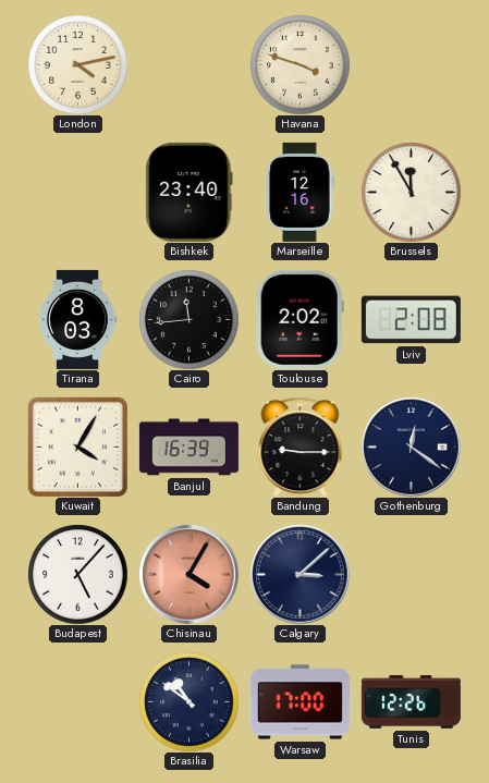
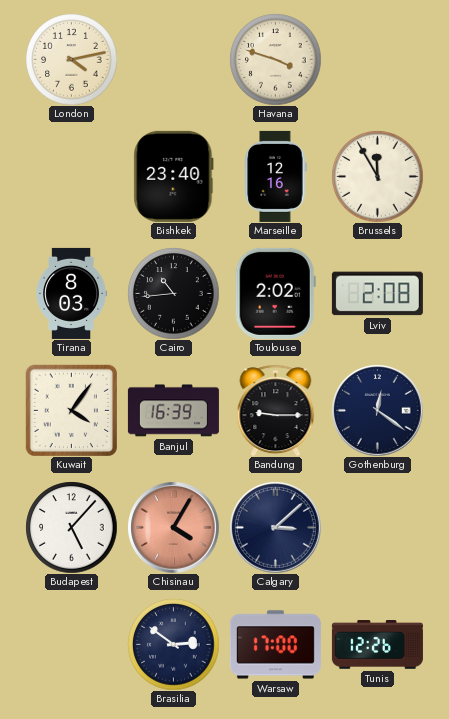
Cairo: 11:44 -> 10:44
Kuwait: 4:05 -> 4:06
Brasilia: 10:51 -> 2:51
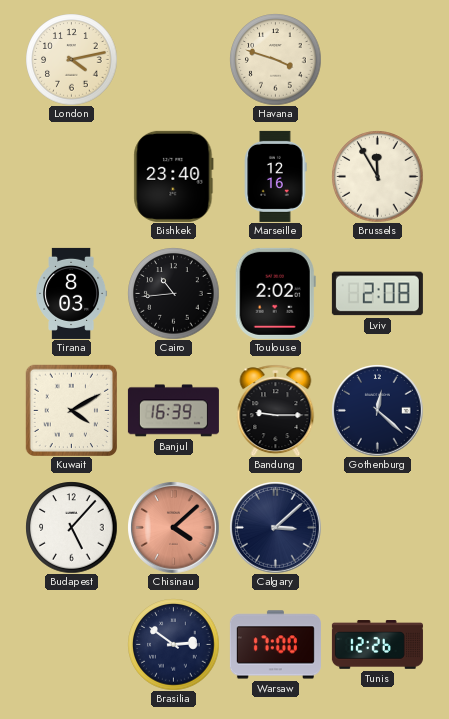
Kuwait: 4:06 -> 4:10
Gothenburg: 12:21 -> 12:22
Chisinau: 4:05 -> 4:08
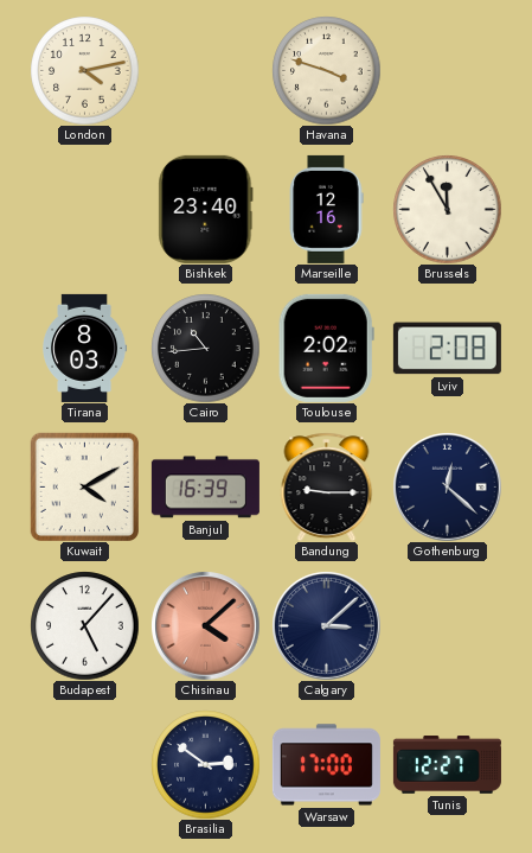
Tunis: 12:26 -> 12:27
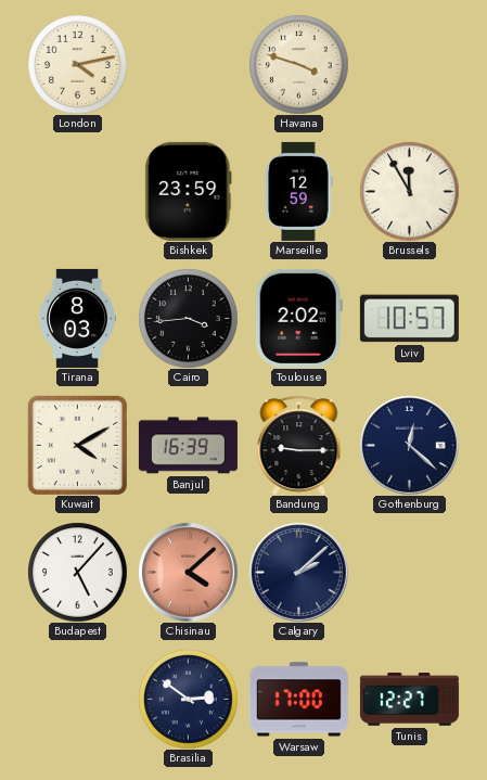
Bishkek: 23:40 -> 23:59
Marseille: 12:16 -> 12:59
Cairo: 10:44 -> 3:44
Lviv: 2:08 -> 10:57
Calgary: 3:08 -> 2:08
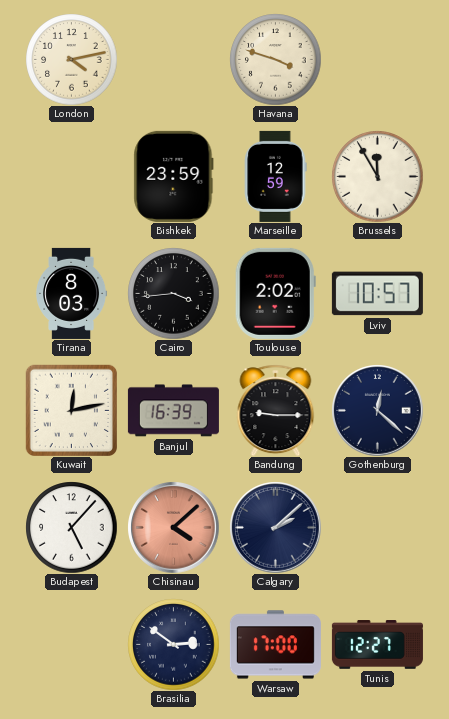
Kuwait: 4:10 -> 12:13
